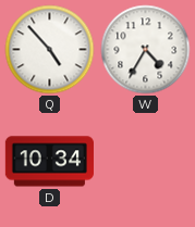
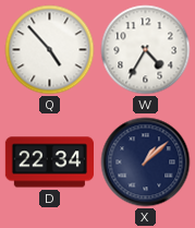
D: 10:34 -> 22:34
X: none -> 1:08
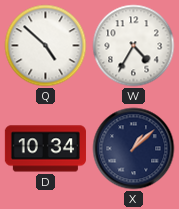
Q: 4:53 -> 4:52
D: 22:34 -> 10:34
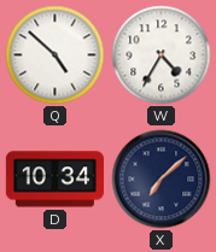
X: 1:08 -> 7:08
